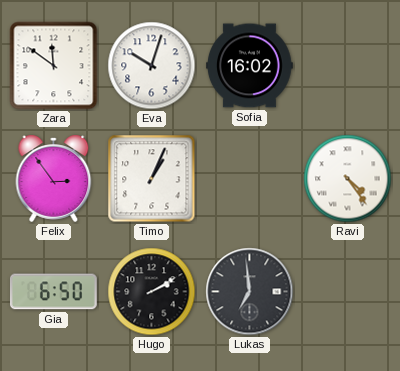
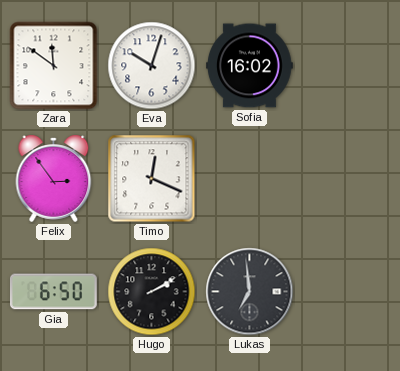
Timo: 1:04 -> 12:19
Ravi: 4:24 -> none
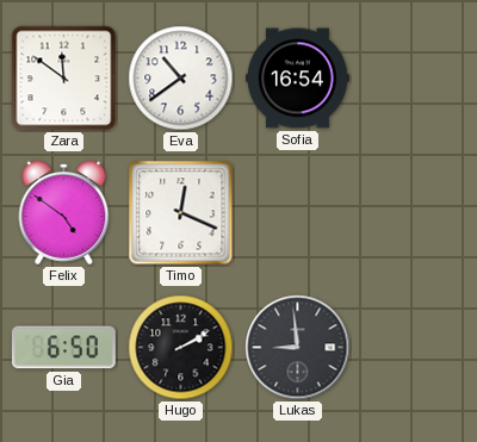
Eva: 10:03 -> 10:39
Sofia: 16:02 -> 16:54
Felix: 2:54 -> 4:51
Lukas: 6:59 -> 8:59
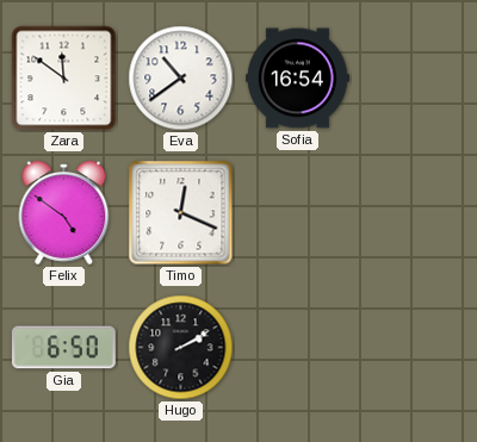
Lukas: 8:59 -> none
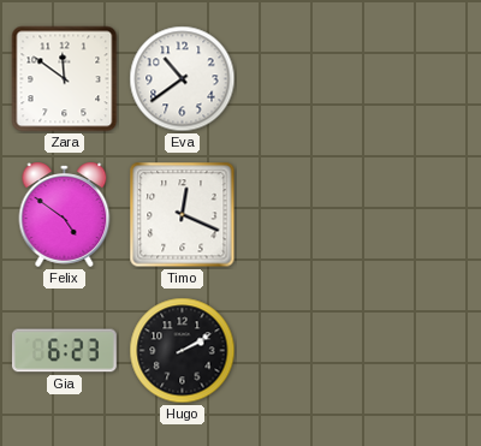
Sofia: 16:54 -> none
Gia: 6:50 -> 6:23
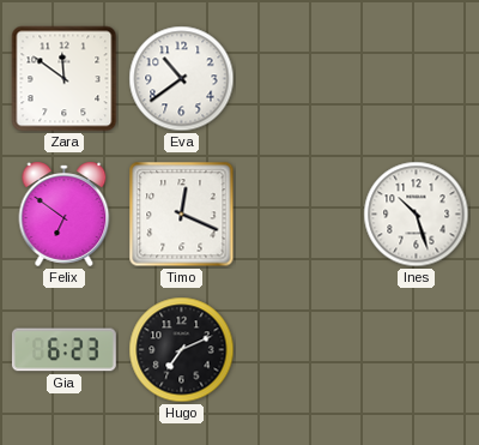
Felix: 4:51 -> 6:51
Ines: none -> 10:27
Hugo: 2:10 -> 7:11
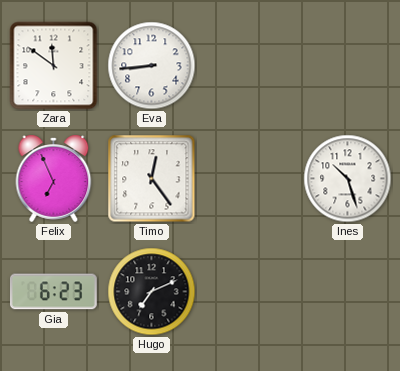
Eva: 10:39 -> 8:44
Felix: 6:51 -> 6:56
Timo: 12:19 -> 12:24
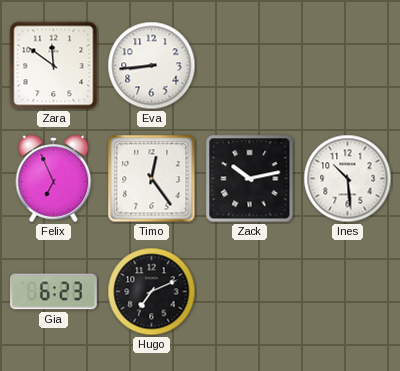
Zack: none -> 10:13
Ines: 10:27 -> 10:29
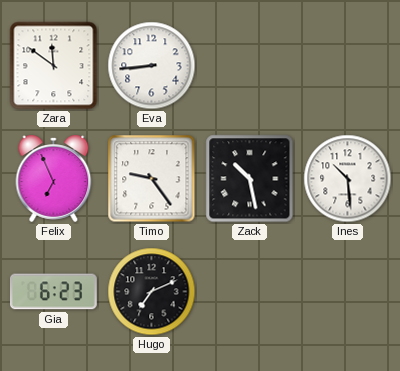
Timo: 12:24 -> 9:24
Zack: 10:13 -> 10:28
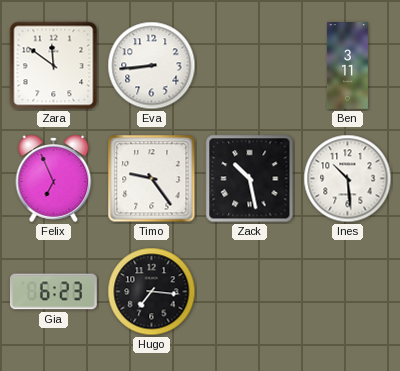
Ben: none -> 3:11
Hugo: 7:11 -> 7:16
